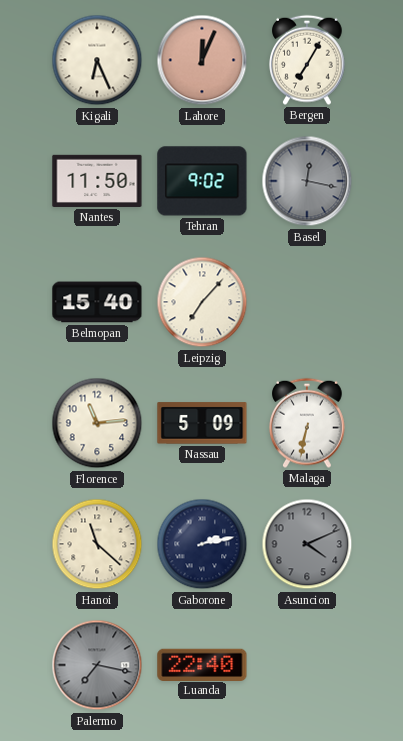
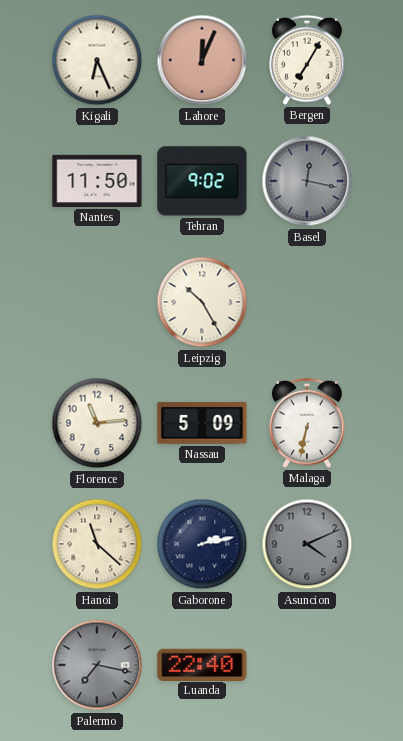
Belmopan: 15:40 -> none
Leipzig: 7:07 -> 10:25
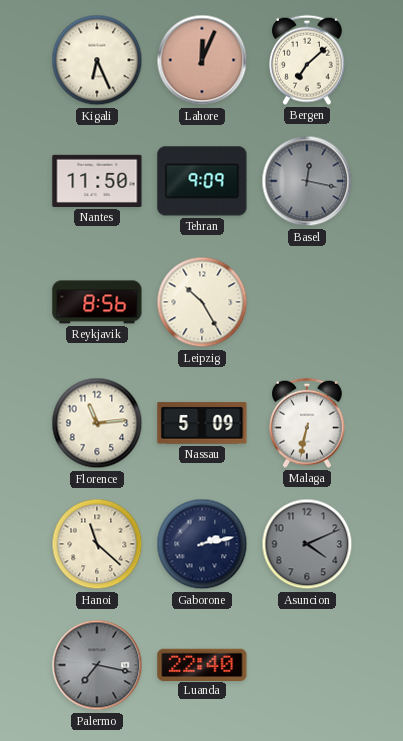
Bergen: 7:05 -> 7:08
Tehran: 9:02 -> 9:09
Reykjavik: none -> 8:56
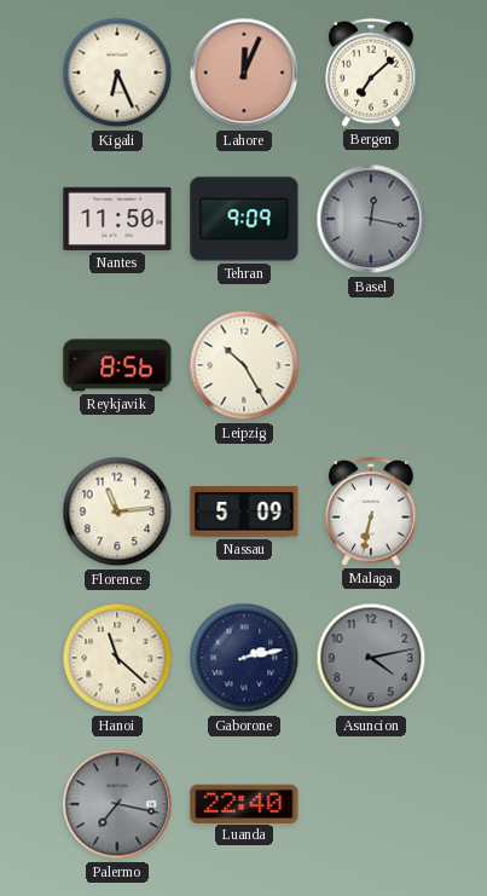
Asuncion: 4:11 -> 4:13
